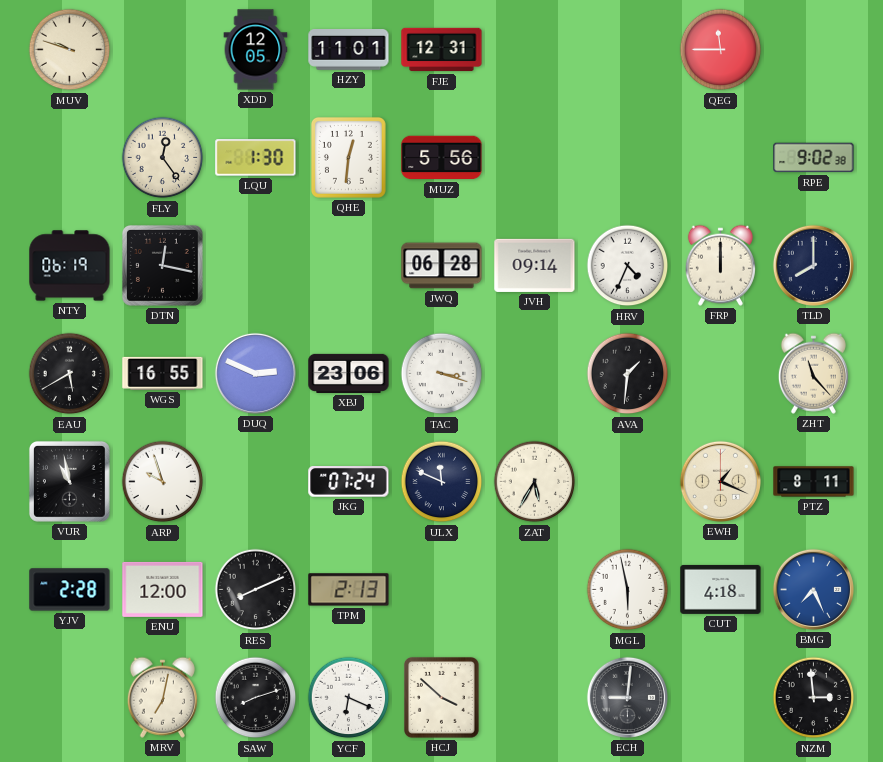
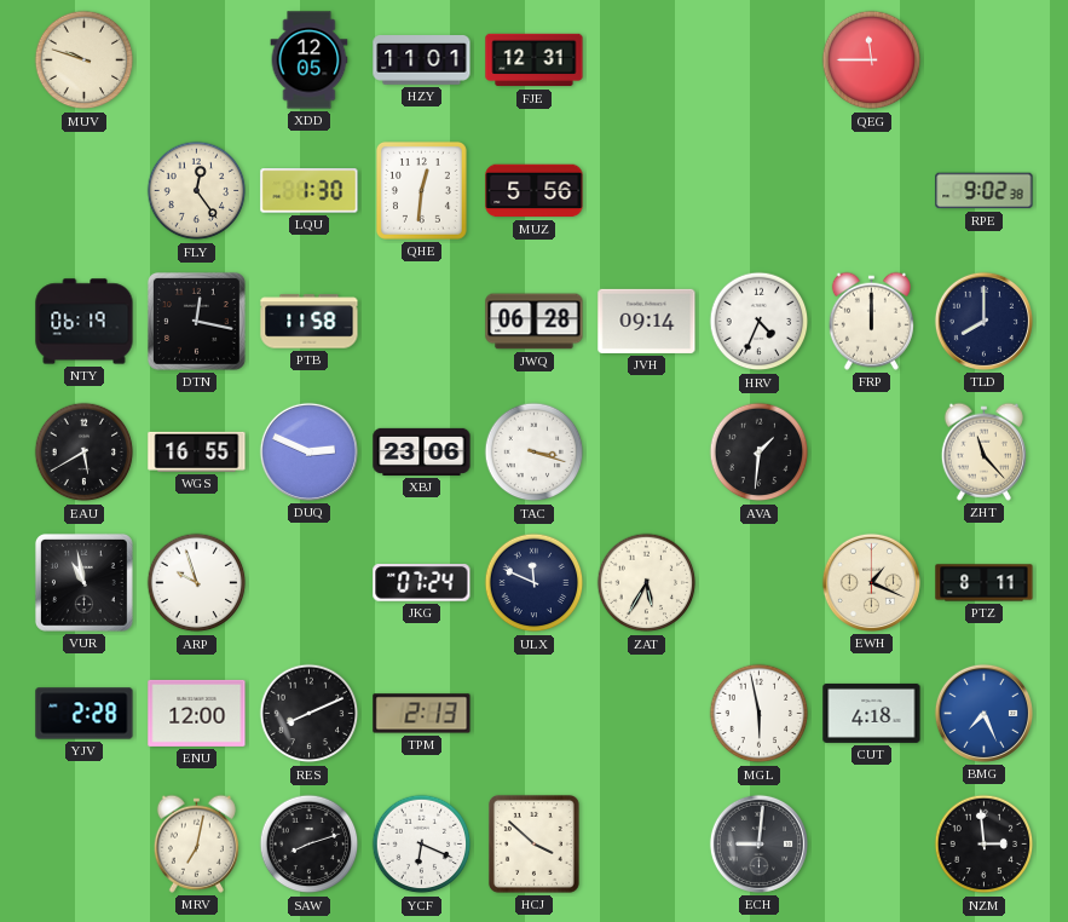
PTB: none -> 11:58
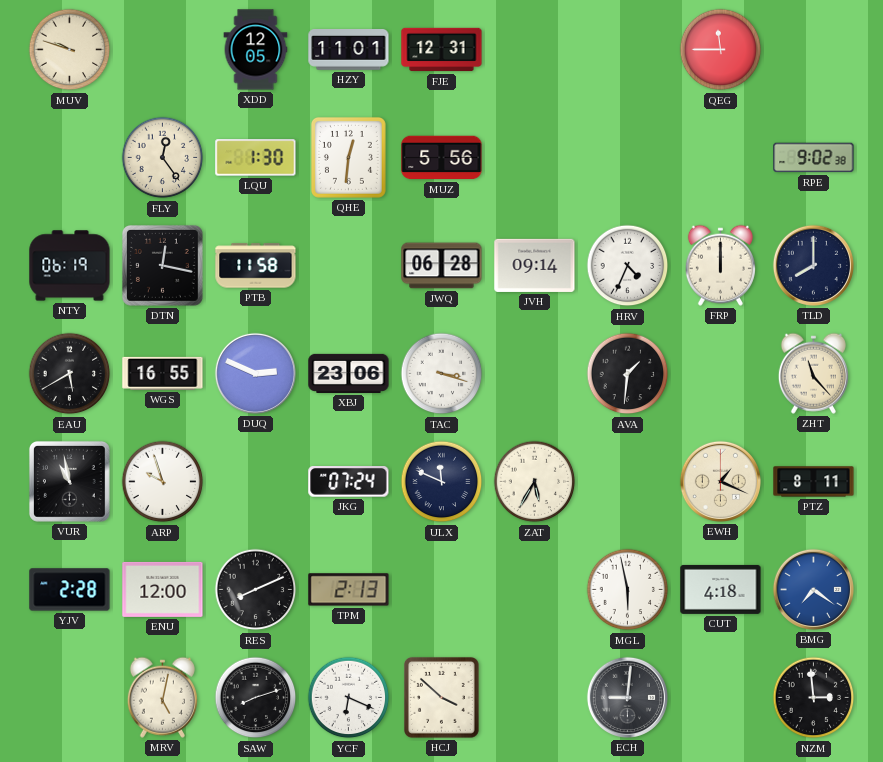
BMG: 7:26 -> 7:21
MRV: 7:02 -> 5:02
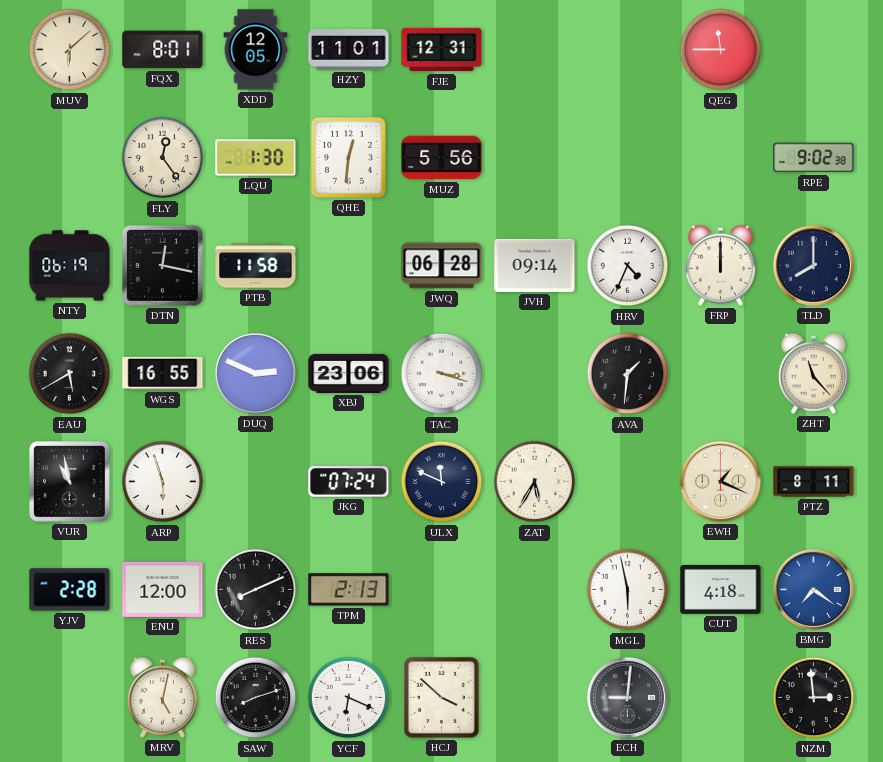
MUV: 9:48 -> 6:08
FQX: none -> 8:01
ARP: 9:57 -> 5:57
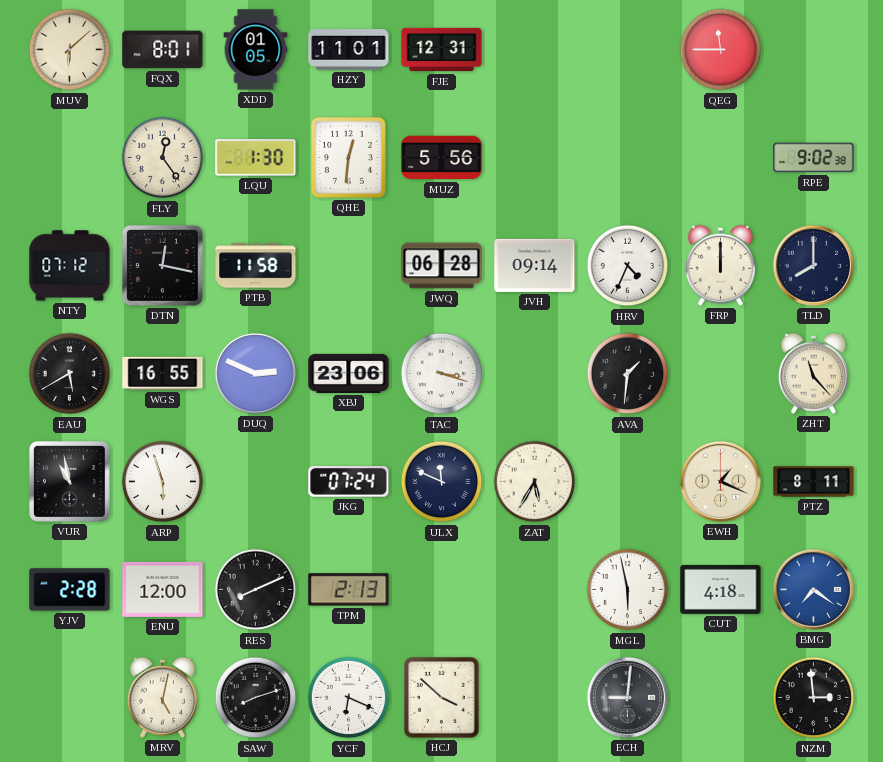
XDD: 12:05 -> 01:05
NTY: 06:19 -> 07:12
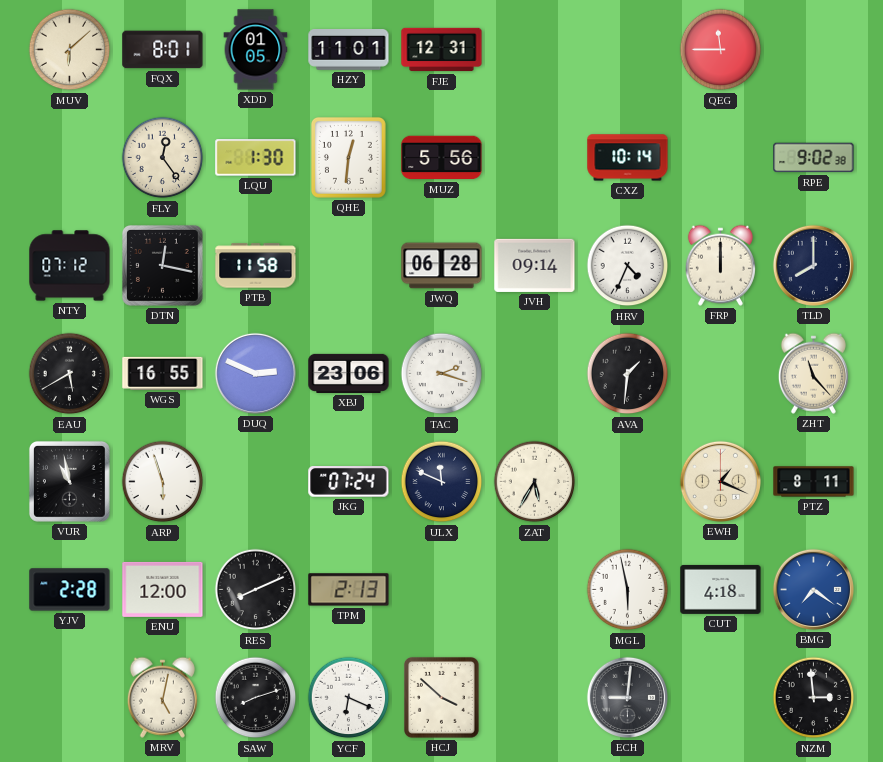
CXZ: none -> 10:14
TAC: 3:18 -> 2:18
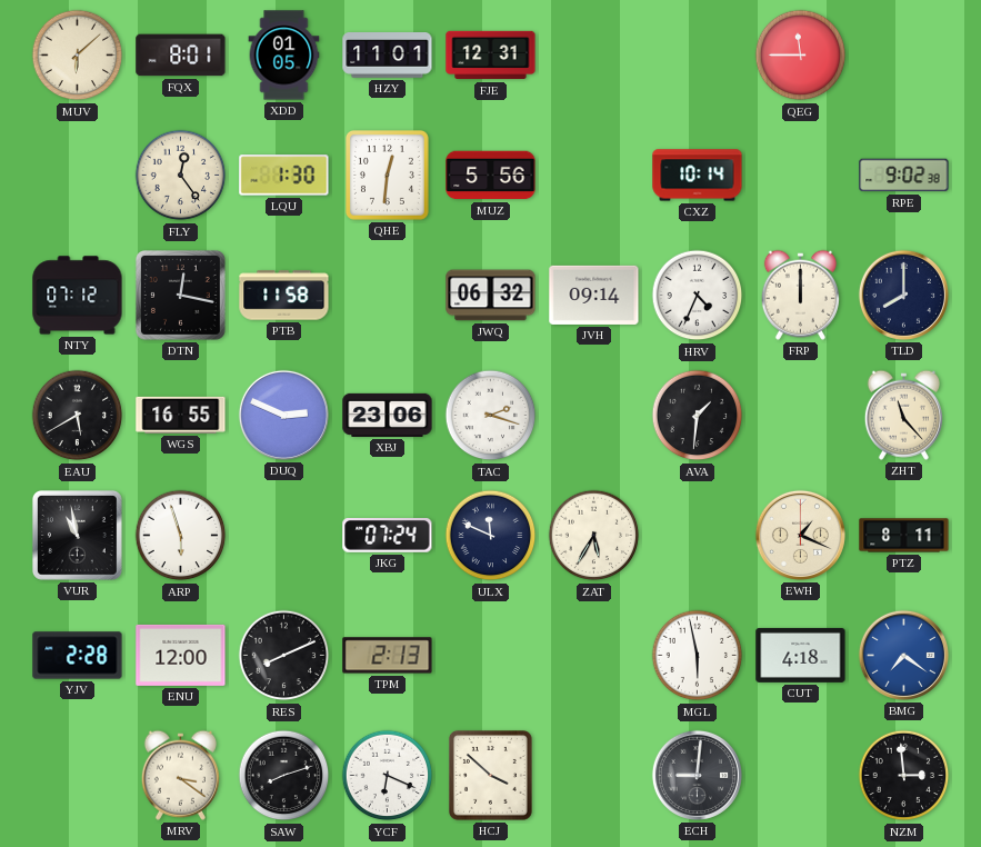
JWQ: 06:28 -> 06:32
MRV: 5:02 -> 3:21
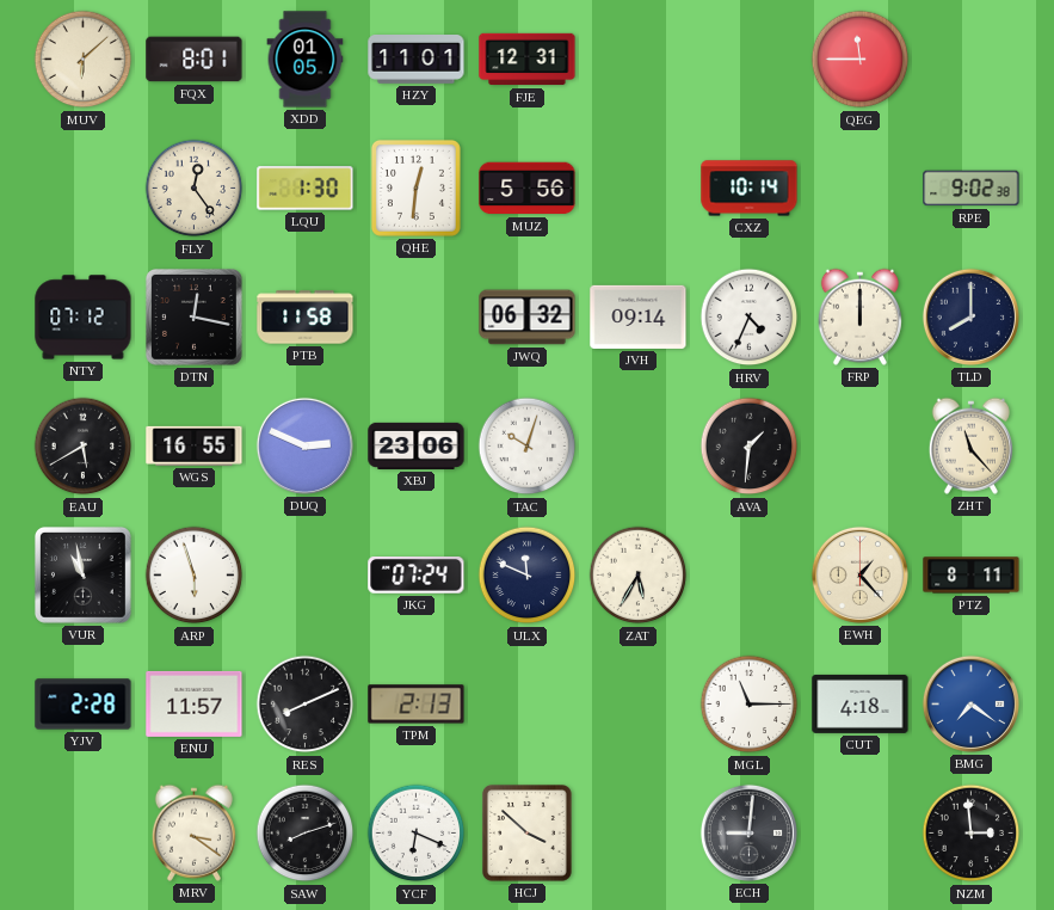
TAC: 2:18 -> 10:03
EWH: 1:19 -> 1:23
ENU: 12:00 -> 11:57
MGL: 5:58 -> 11:15
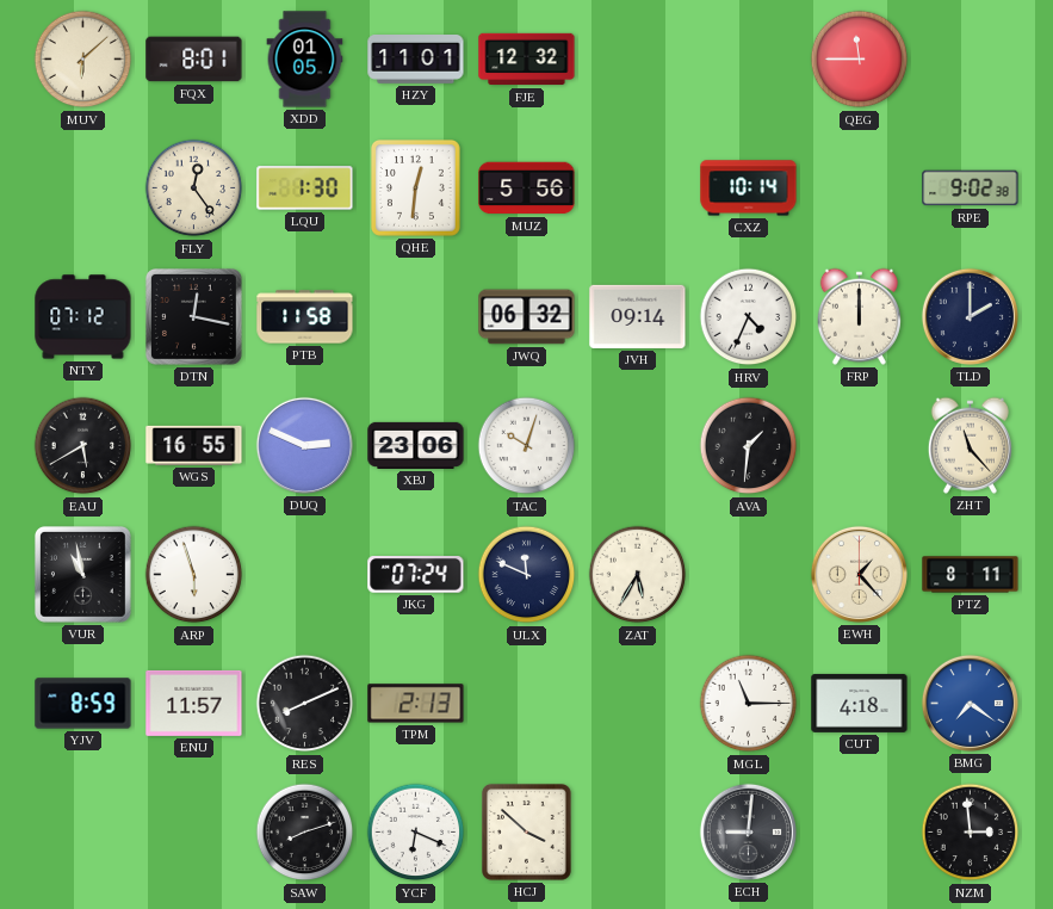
FJE: 12:31 -> 12:32
TLD: 8:00 -> 2:00
YJV: 2:28 -> 8:59
MRV: 3:21 -> none
